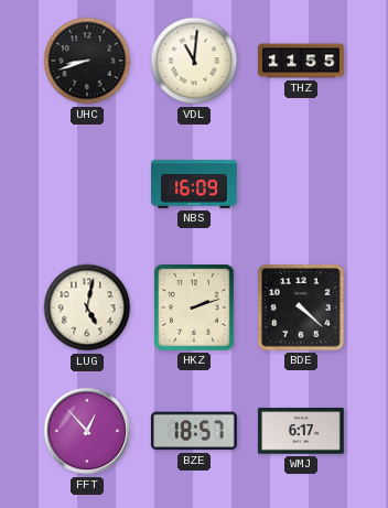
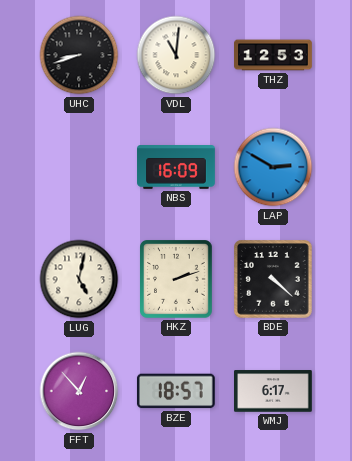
THZ: 11:55 -> 12:53
LAP: none -> 2:50
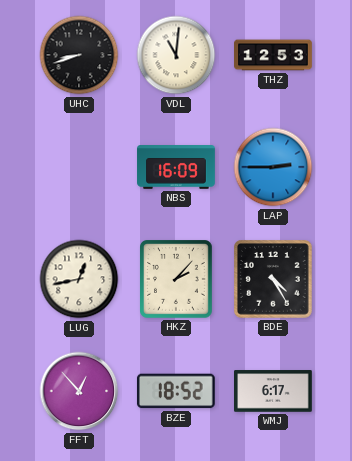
LAP: 2:50 -> 2:45
LUG: 5:02 -> 12:43
HKZ: 2:12 -> 2:07
BDE: 4:22 -> 4:25
BZE: 18:57 -> 18:52
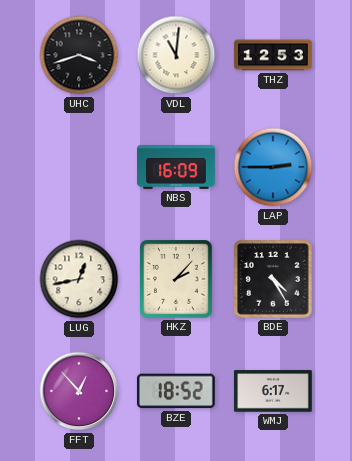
UHC: 8:42 -> 3:42
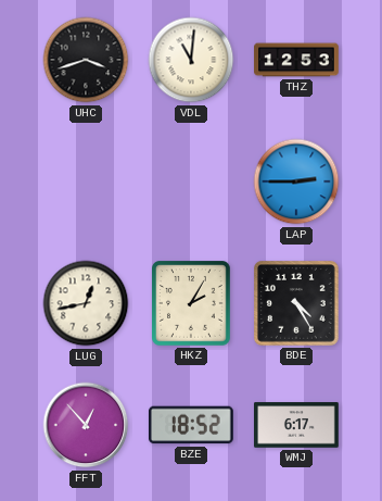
NBS: 16:09 -> none
HKZ: 2:07 -> 2:05
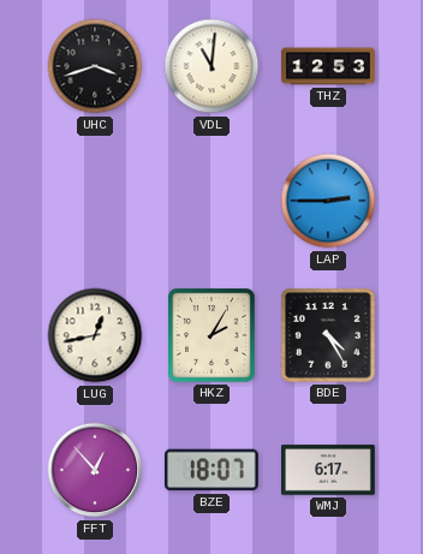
BZE: 18:52 -> 18:07
